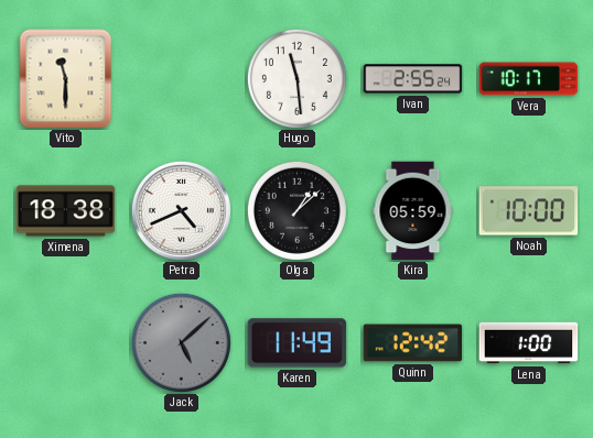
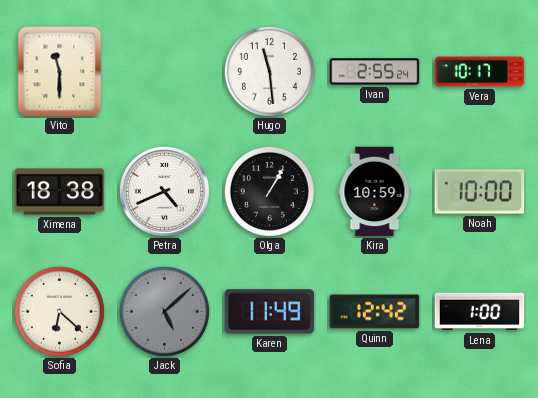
Olga: 1:08 -> 1:05
Kira: 05:59 -> 10:59
Sofia: none -> 6:22
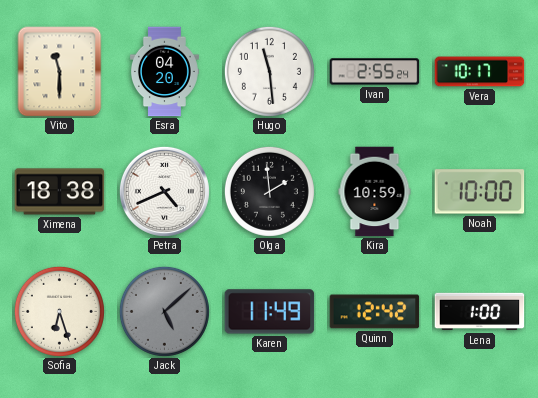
Esra: none -> 04:20
Olga: 1:05 -> 1:59
Sofia: 6:22 -> 6:27
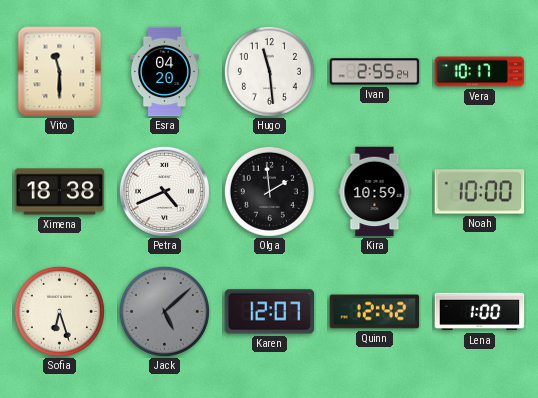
Karen: 11:49 -> 12:07
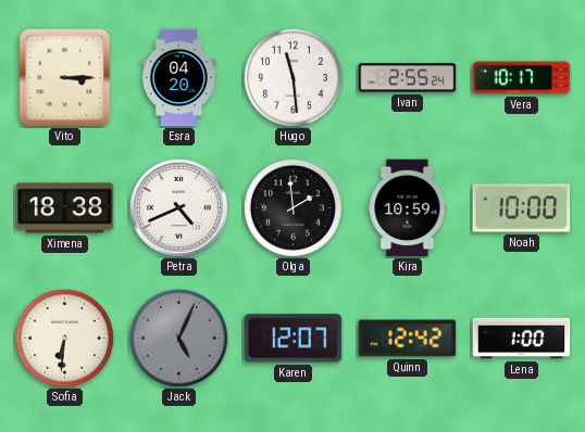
Vito: 11:30 -> 3:15
Sofia: 6:27 -> 6:31
Jack: 5:08 -> 5:04
